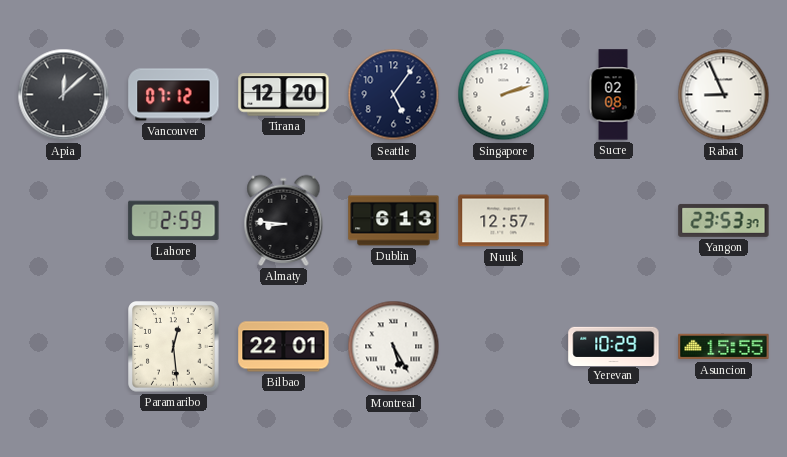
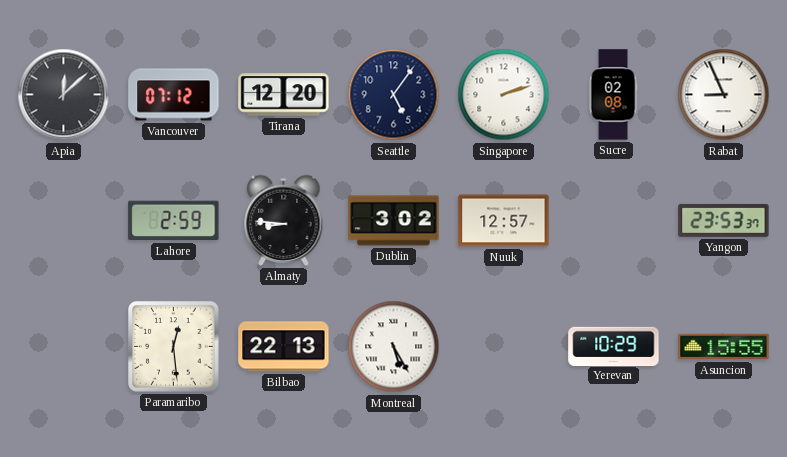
Dublin: 6:13 -> 3:02
Bilbao: 22:01 -> 22:13
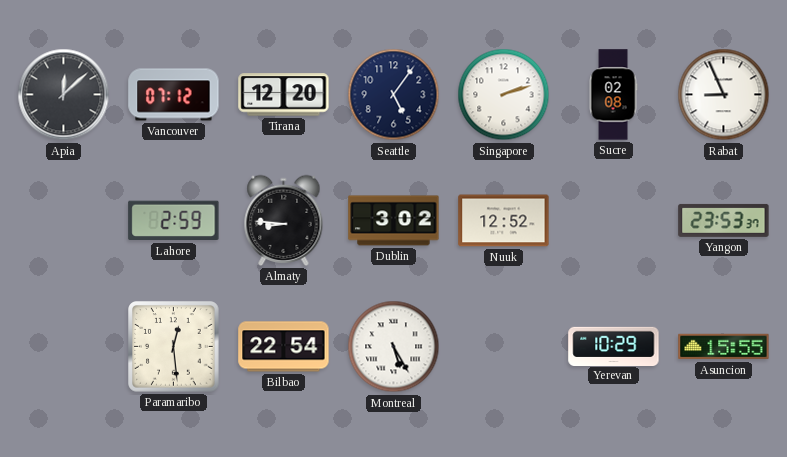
Nuuk: 12:57 -> 12:52
Bilbao: 22:13 -> 22:54
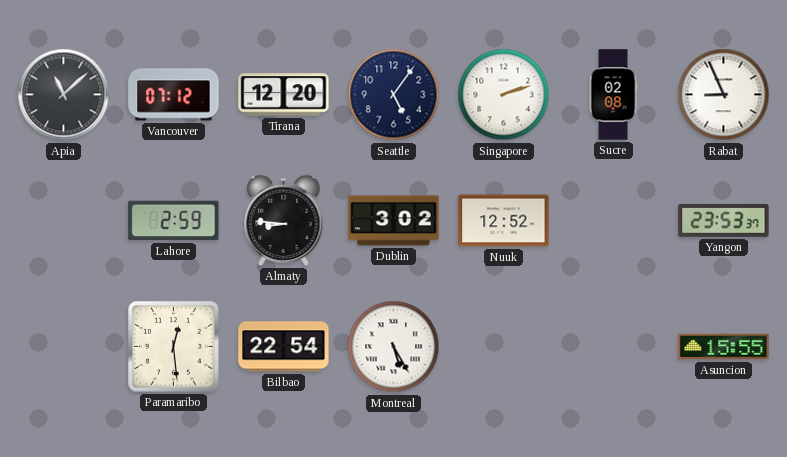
Apia: 12:08 -> 11:08
Yerevan: 10:29 -> none
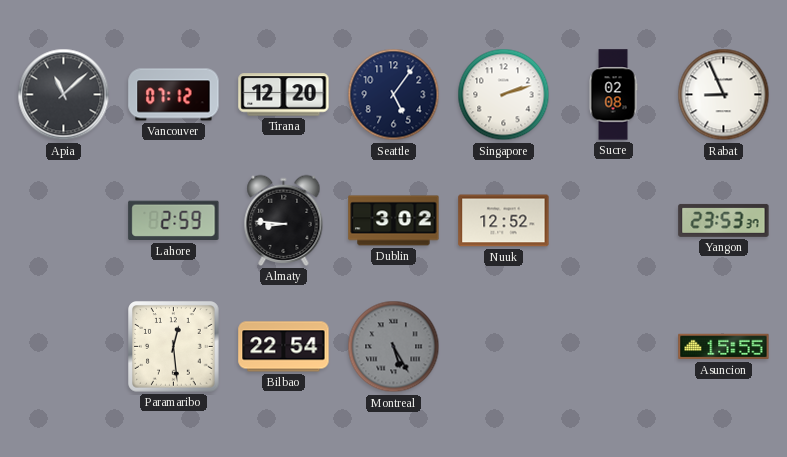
Montreal dial: white -> grey
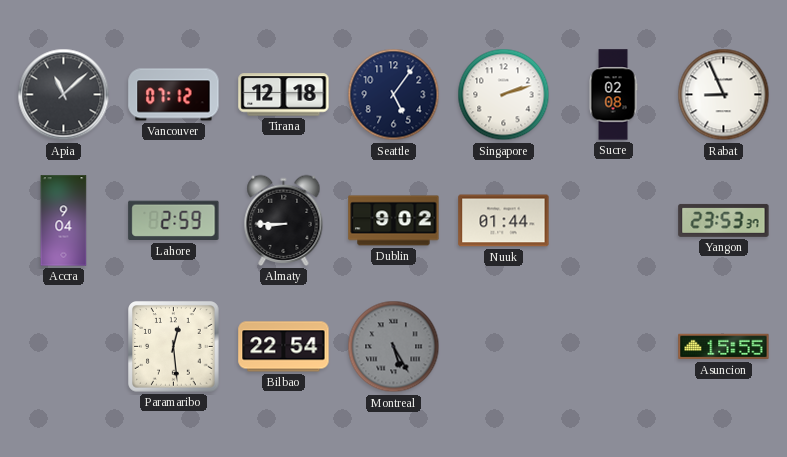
Tirana: 12:20 -> 12:18
Accra: none -> 9:04
Almaty: 8:46 -> 8:45
Dublin: 3:02 -> 9:02
Nuuk: 12:52 -> 01:44
